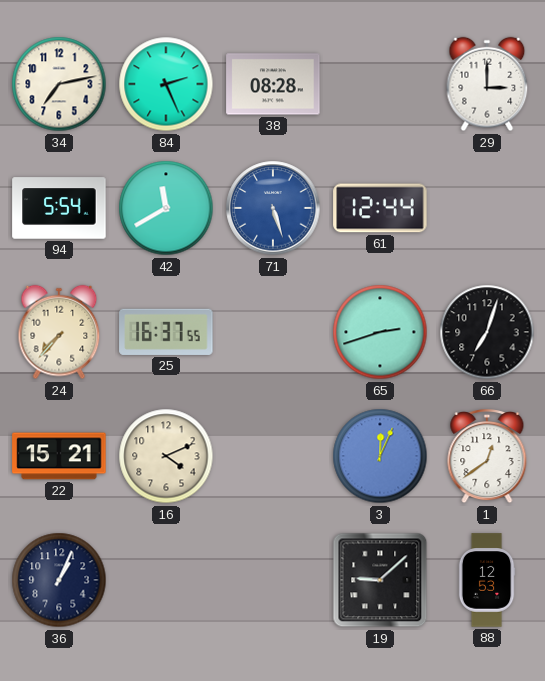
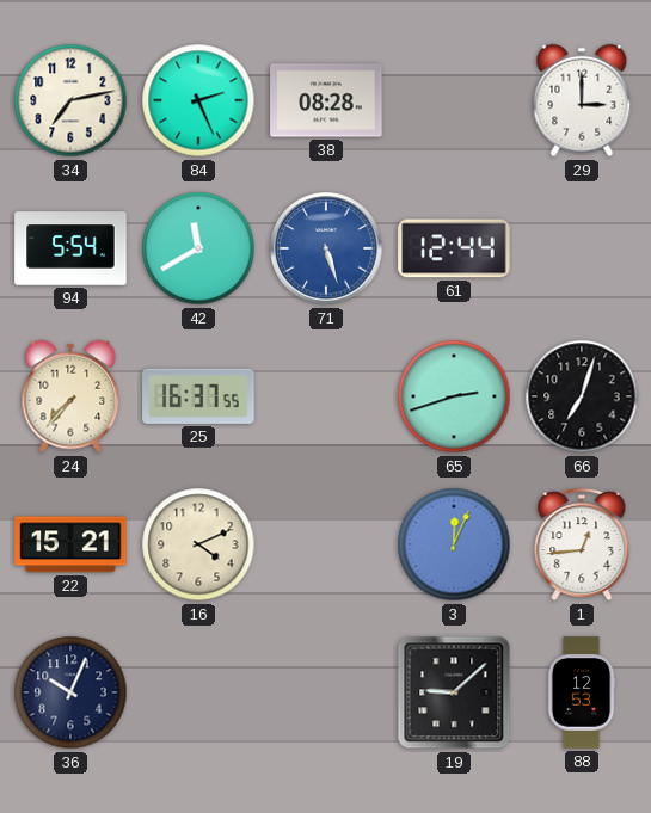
1: 12:39 -> 12:44
36: 1:04 -> 10:04
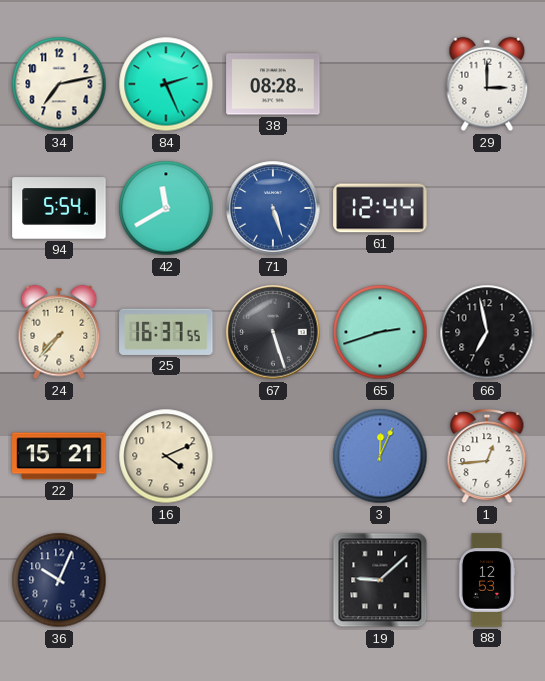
67: none -> 5:27
66: 7:03 -> 6:58
